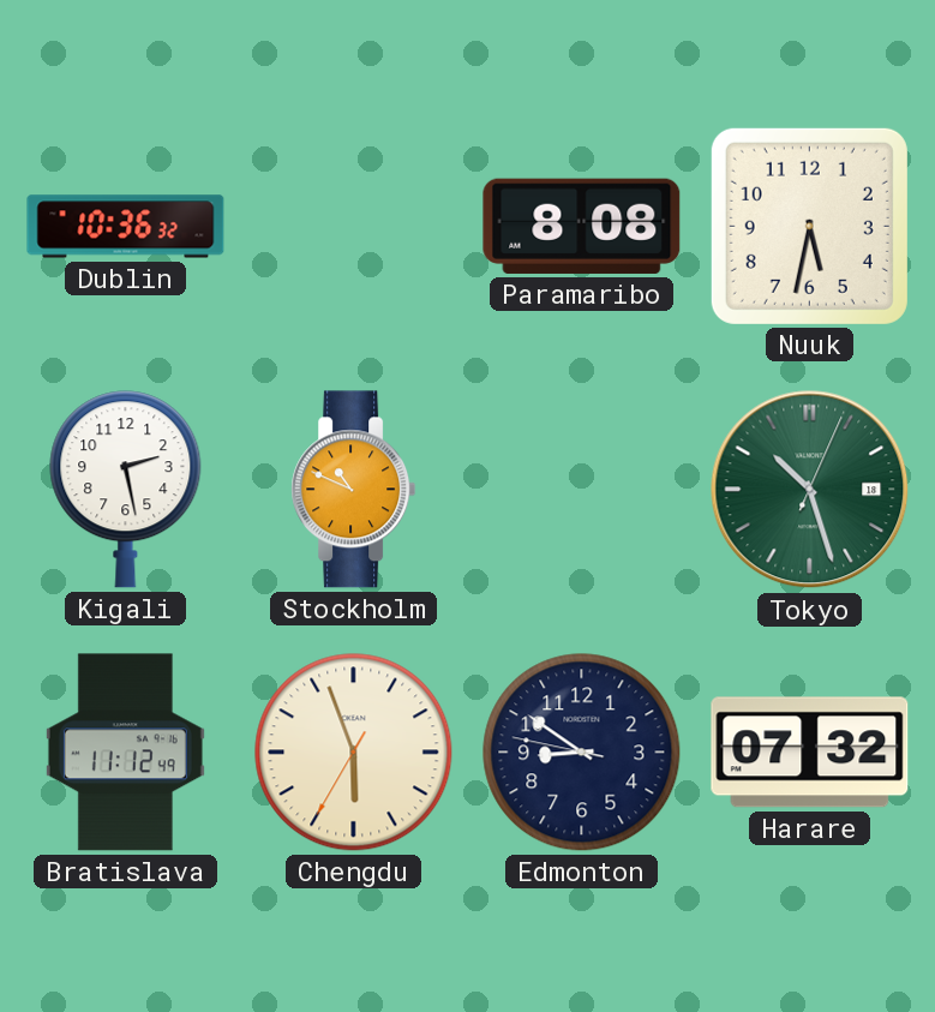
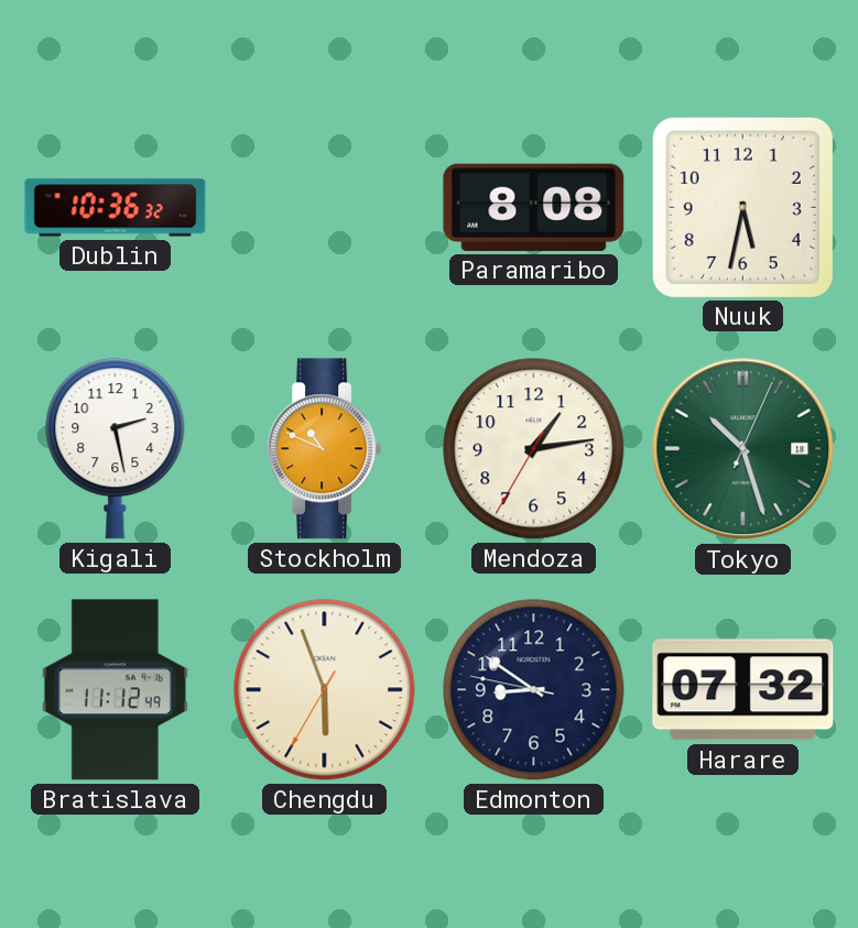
Mendoza: none -> 1:13
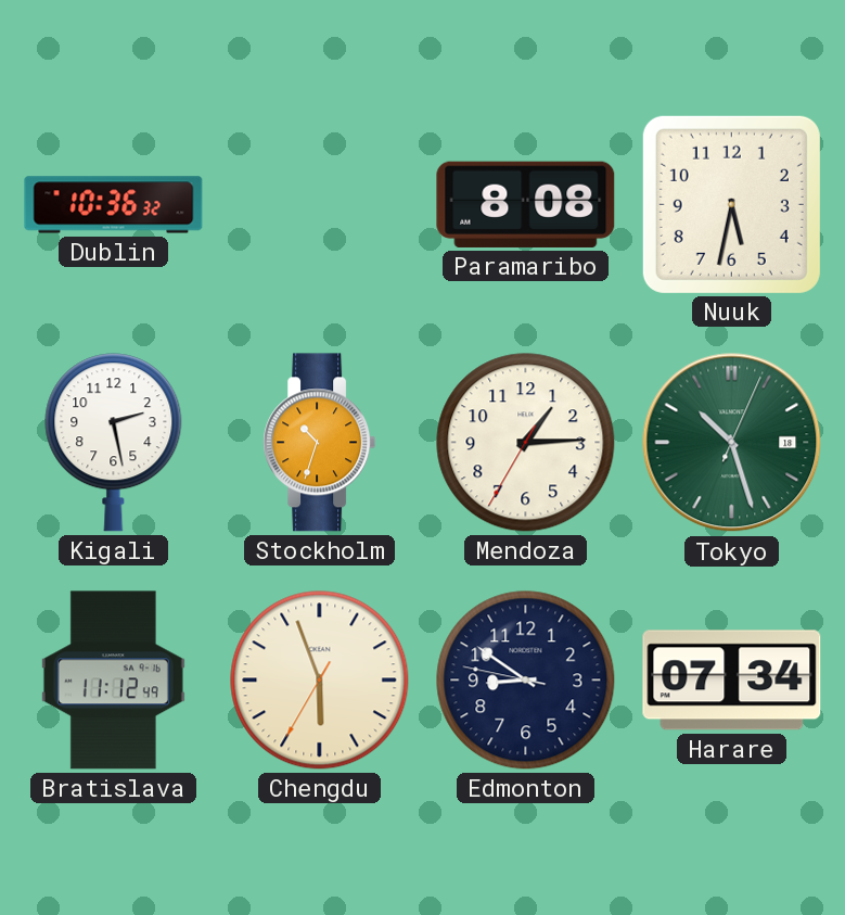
Stockholm: 10:49 -> 10:33
Mendoza: 1:13 -> 1:14
Harare: 07:32 -> 07:34
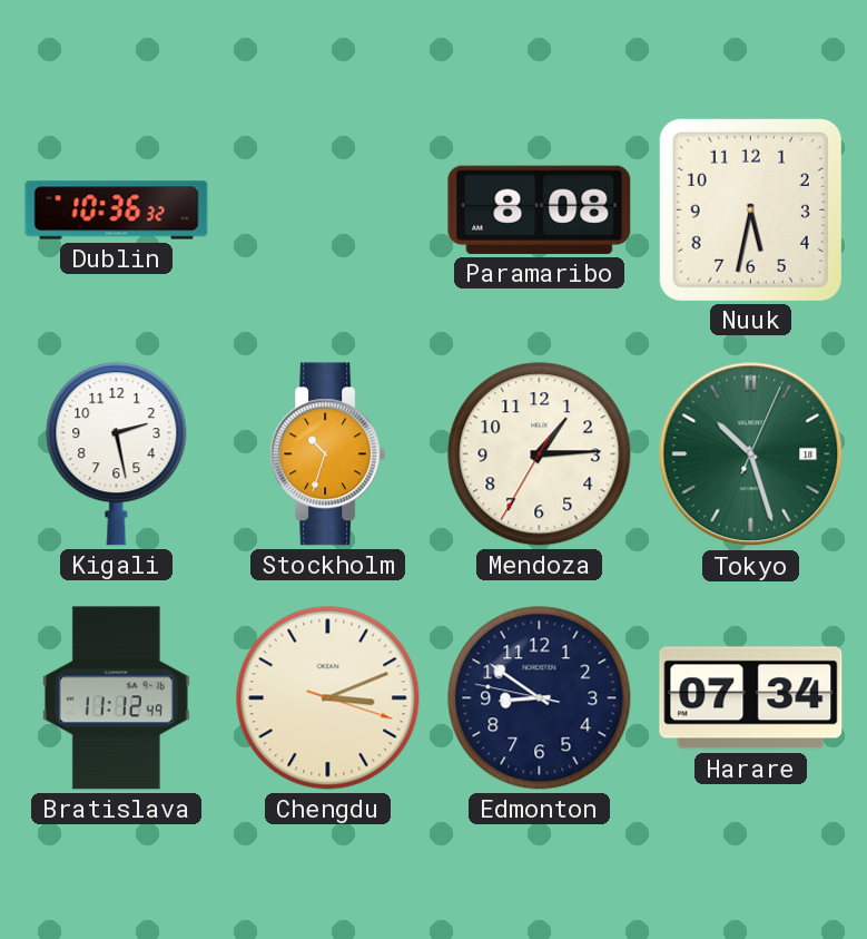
Chengdu: 5:56 -> 3:11
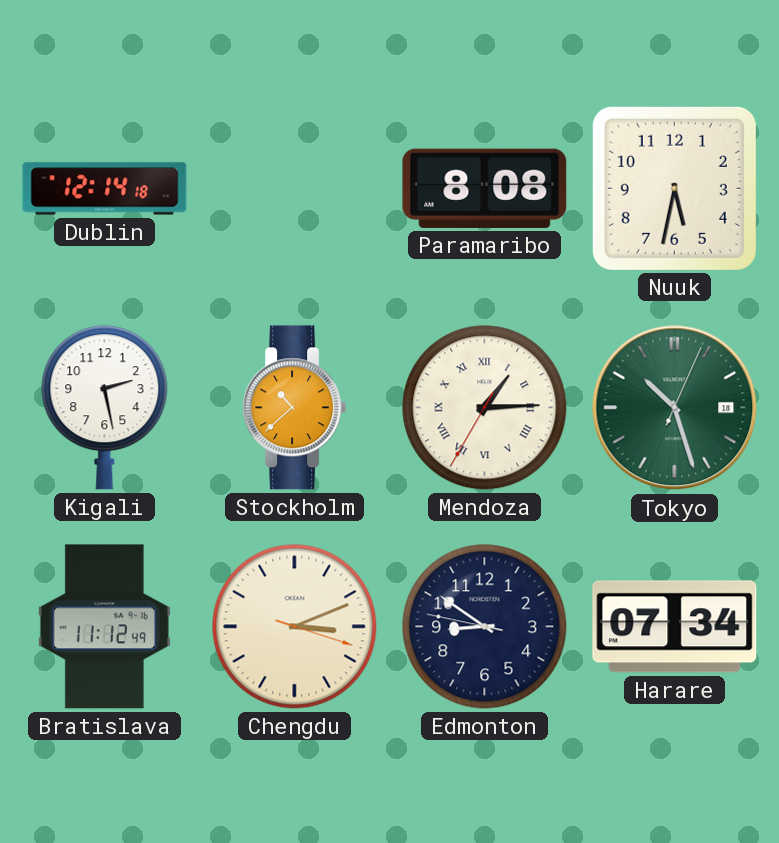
Dublin: 10:36 -> 12:14
Stockholm: 10:33 -> 10:38
Mendoza numerals: Arabic -> Roman
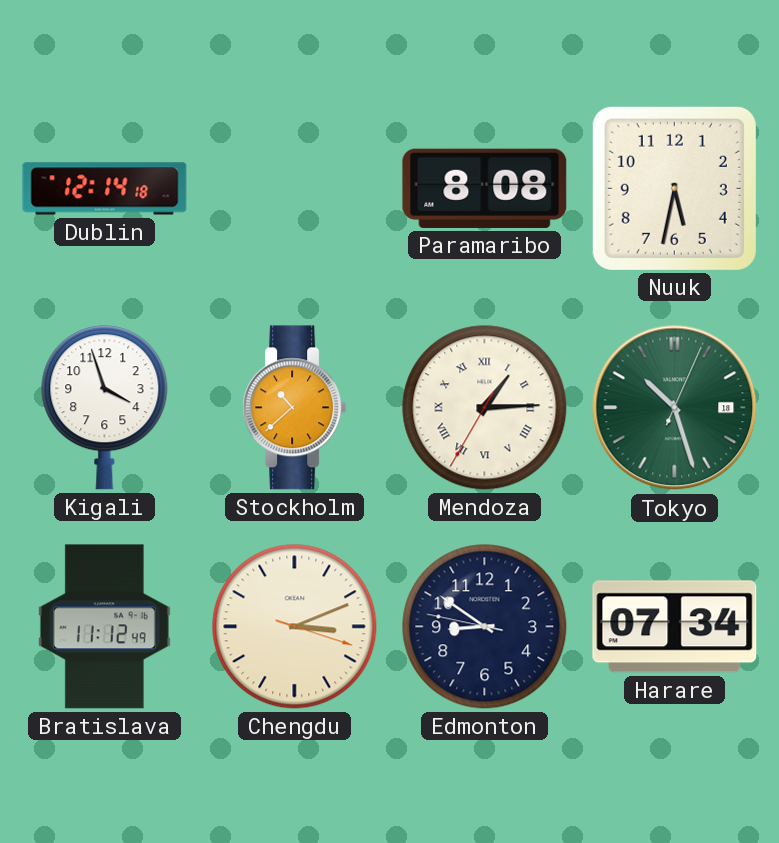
Kigali: 2:28 -> 3:57
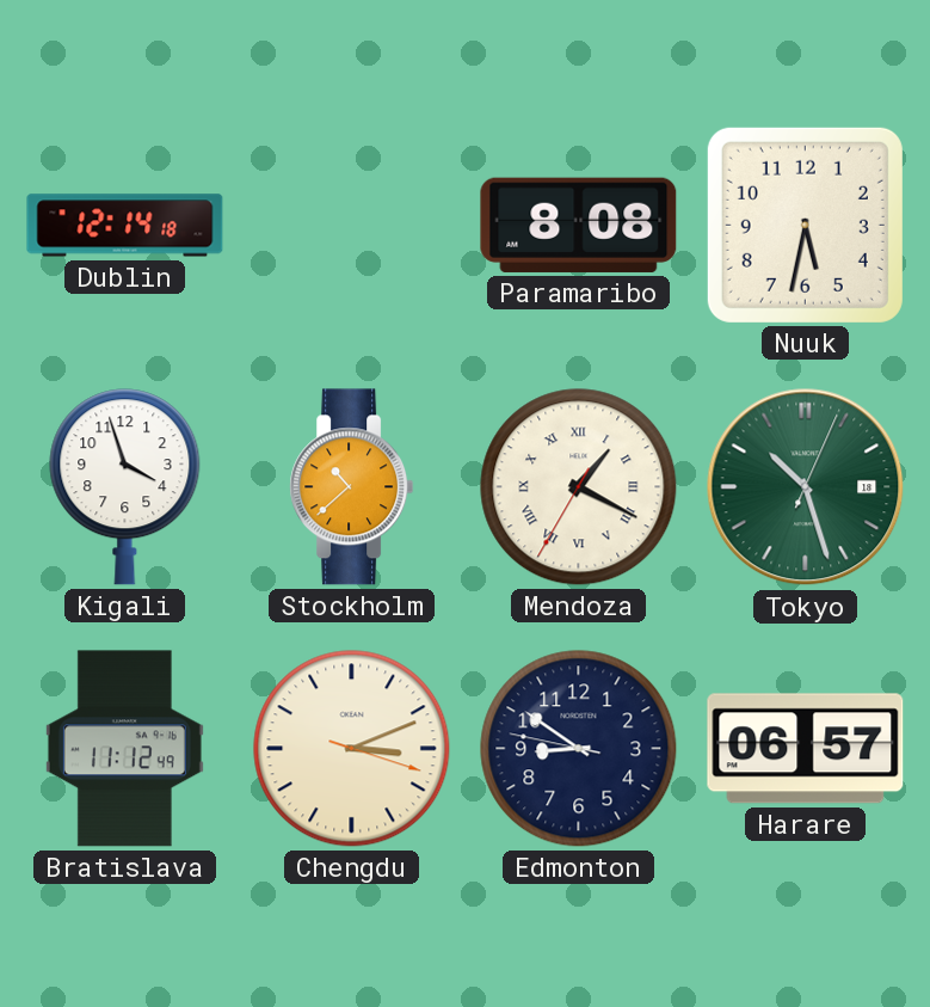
Mendoza: 1:14 -> 1:19
Harare: 07:34 -> 06:57
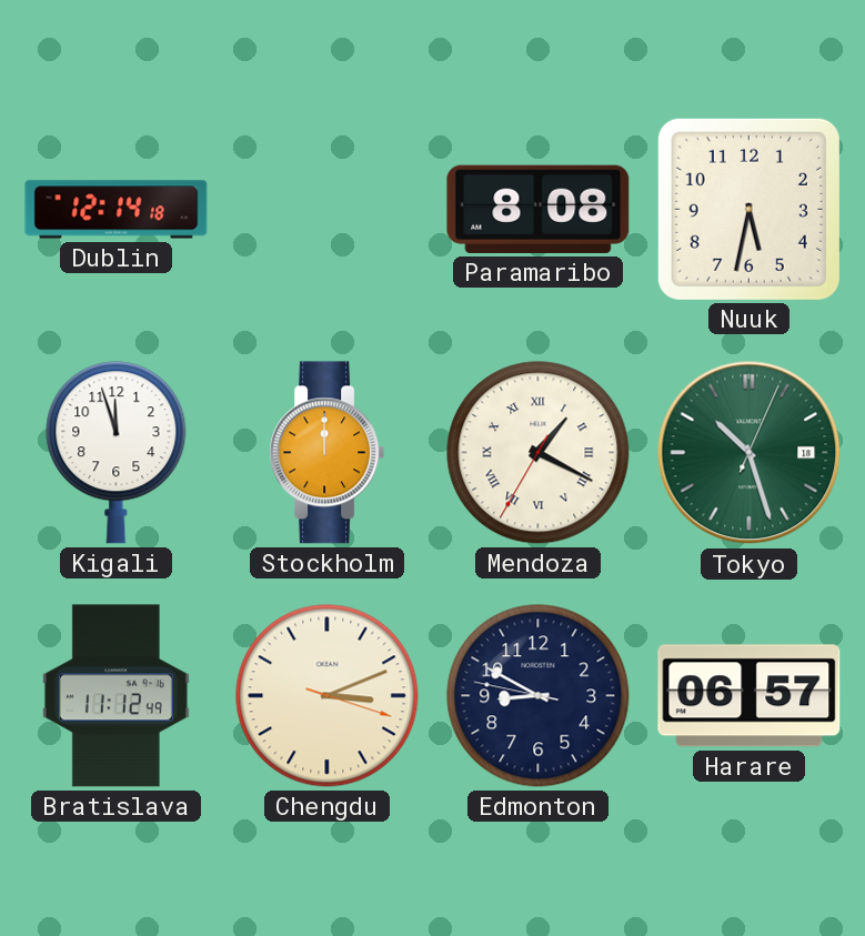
Kigali: 3:57 -> 11:57
Stockholm: 10:38 -> 12:00
Edmonton: 8:50 -> 8:49
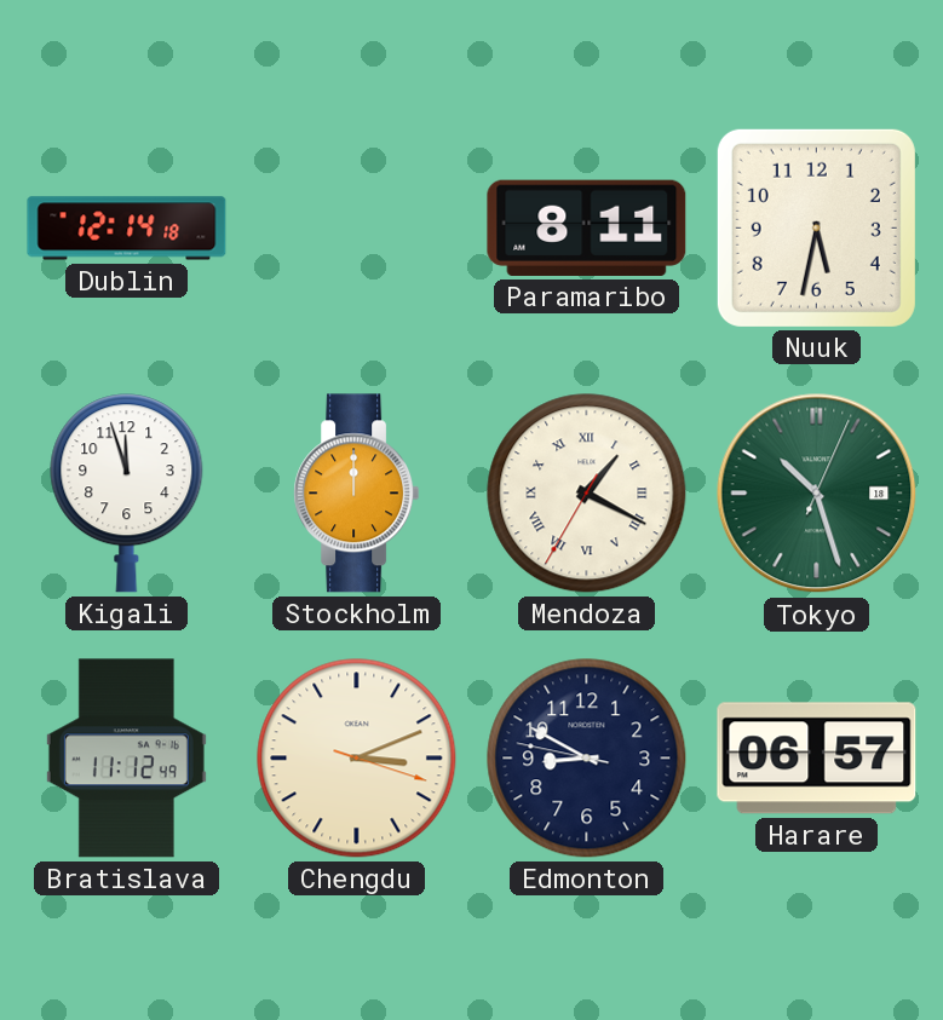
Paramaribo: 8:08 -> 8:11
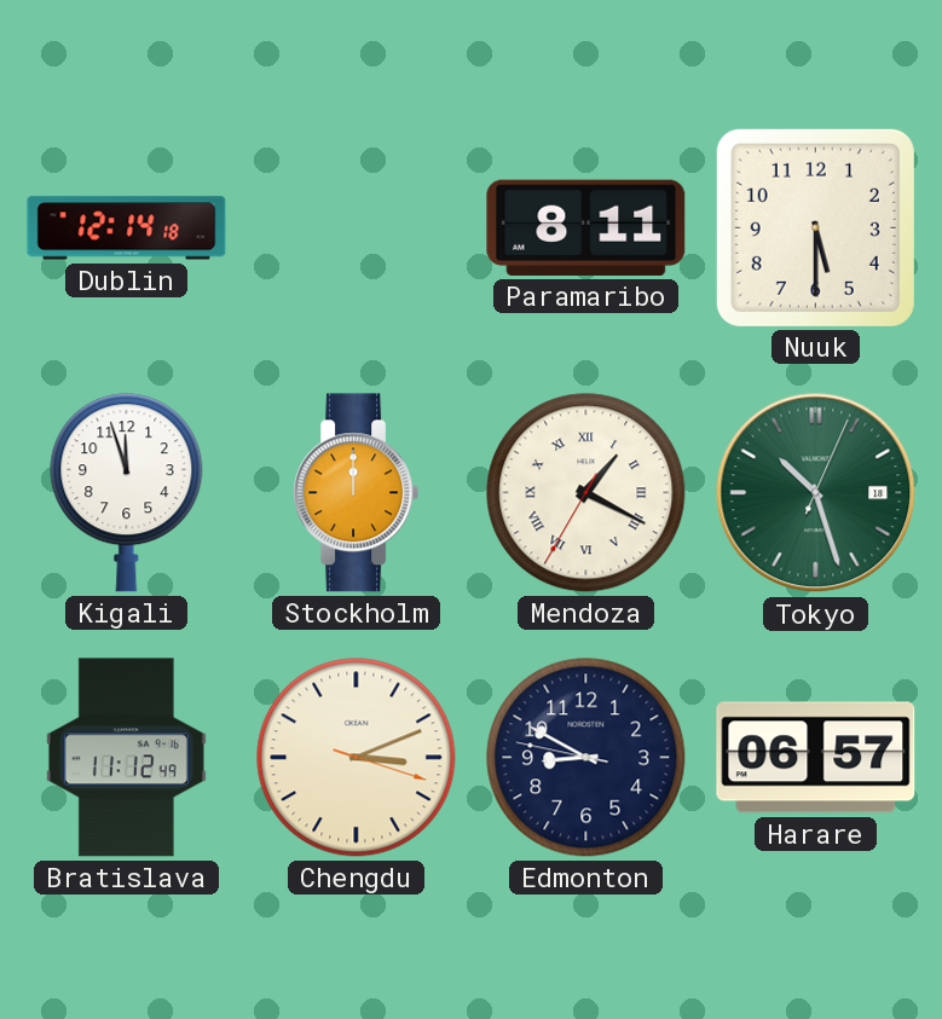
Nuuk: 5:32 -> 5:30
